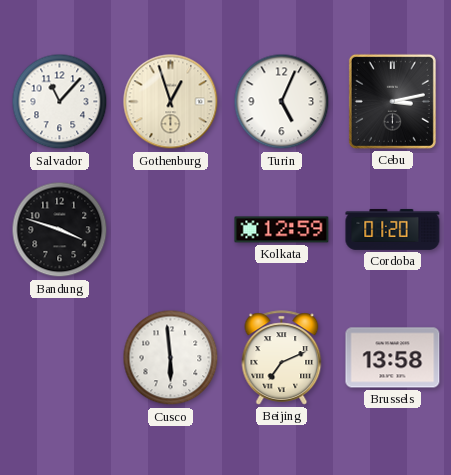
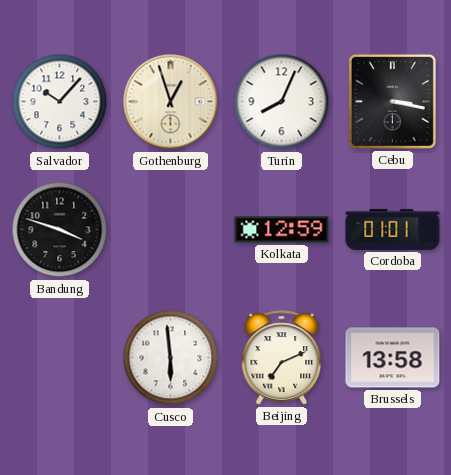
Salvador: 11:07 -> 10:07
Turin: 5:04 -> 8:04
Cebu: 3:13 -> 3:17
Cordoba: 01:20 -> 01:01
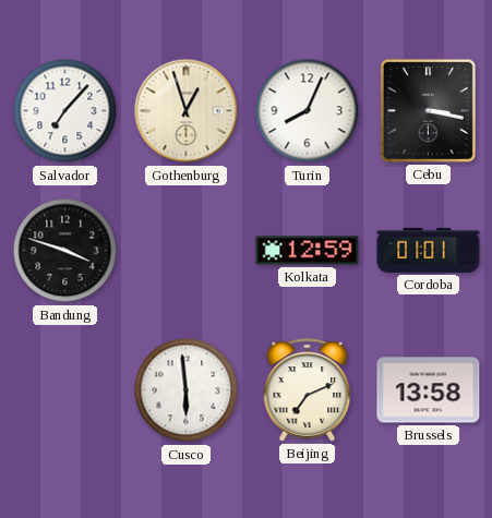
Salvador: 10:07 -> 7:07
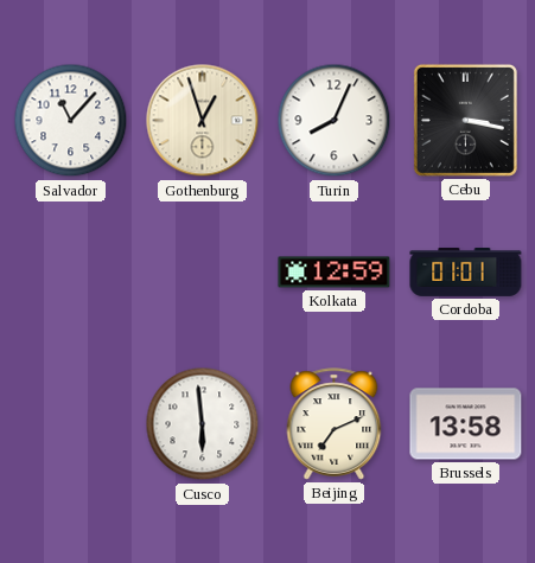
Salvador: 7:07 -> 11:07
Bandung: 3:48 -> none
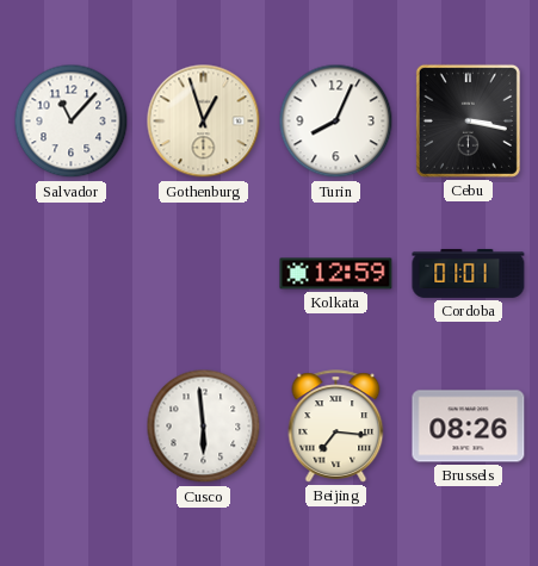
Beijing: 7:11 -> 7:16
Brussels: 13:58 -> 08:26
